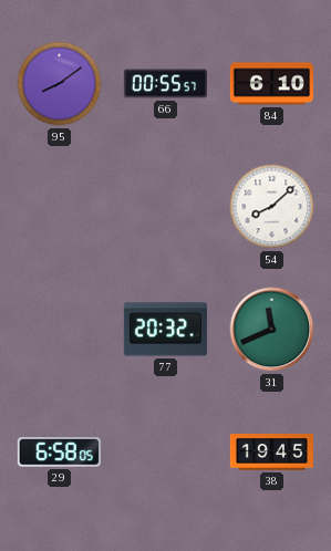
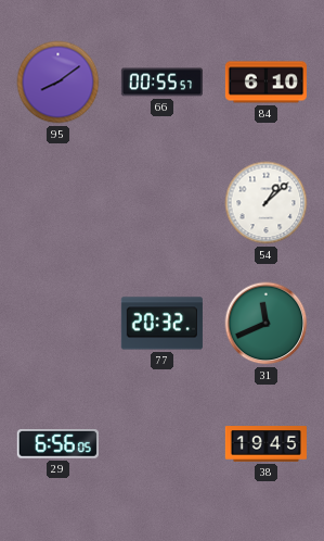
54: 8:08 -> 1:08
29: 6:58 -> 6:56
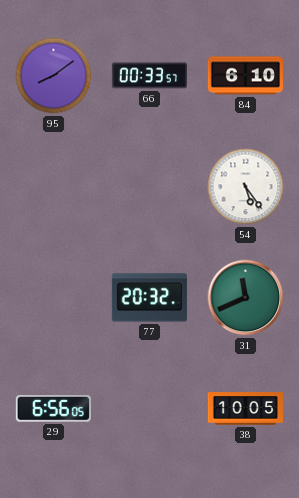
66: 00:55 -> 00:33
54: 1:08 -> 5:24
38: 19:45 -> 10:05
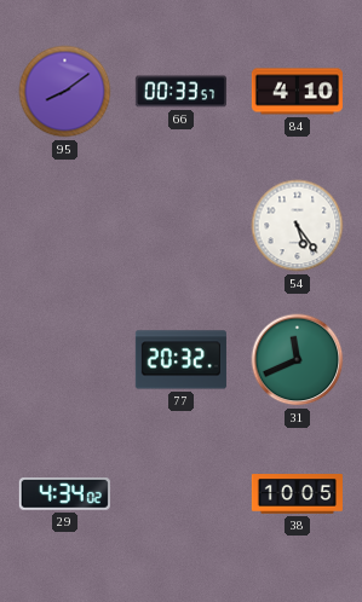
84: 6:10 -> 4:10
29: 6:56 -> 4:34
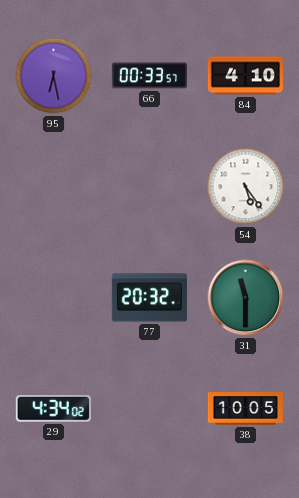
95: 8:09 -> 6:28
31: 11:41 -> 11:30
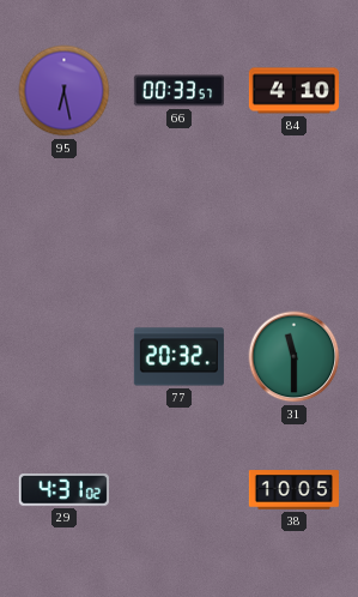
54: 5:24 -> none
29: 4:34 -> 4:31
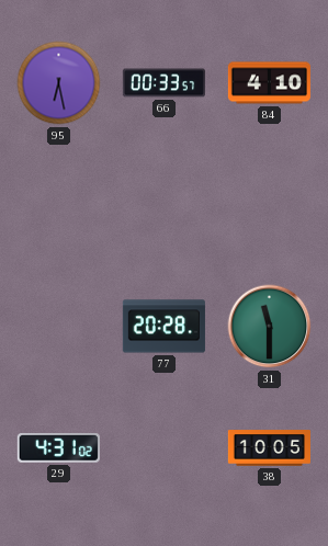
77: 20:32 -> 20:28
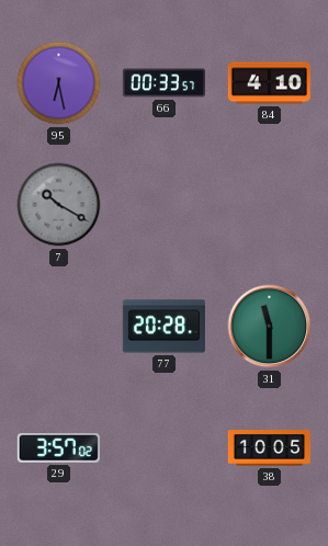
7: none -> 10:20
29: 4:31 -> 3:57
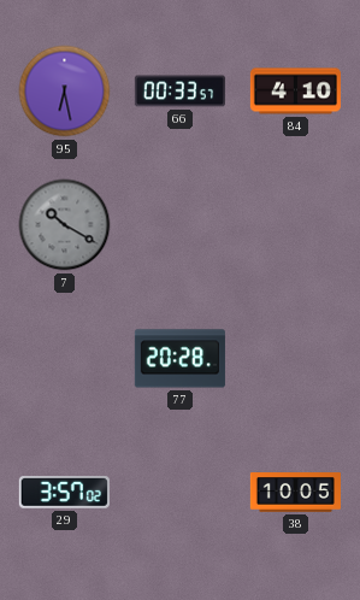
31: 11:30 -> none
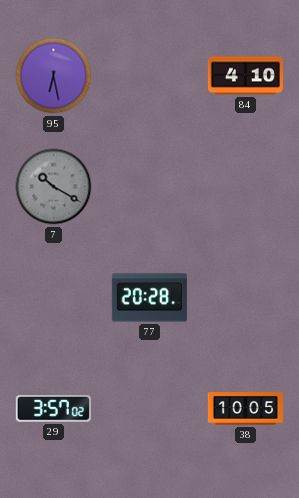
66: 00:33 -> none
